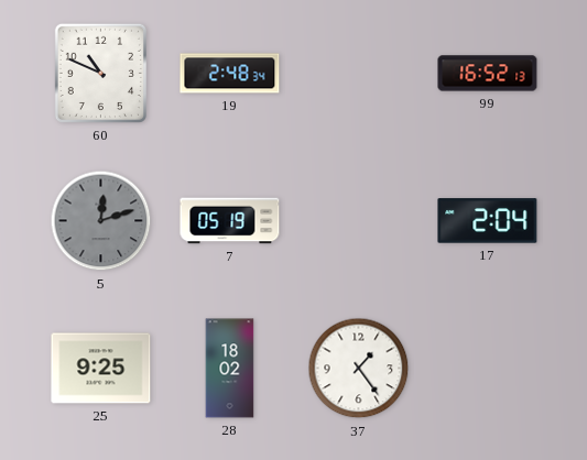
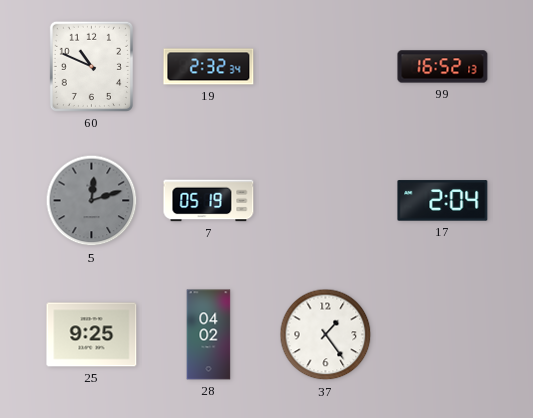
19: 2:48 -> 2:32
28: 18:02 -> 04:02
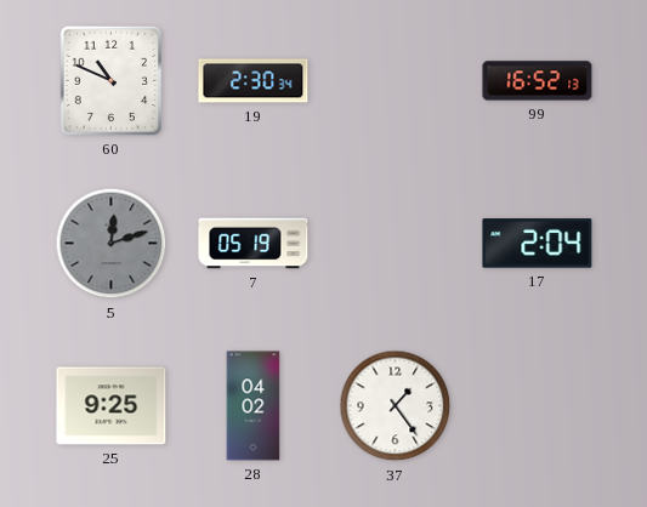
19: 2:32 -> 2:30
